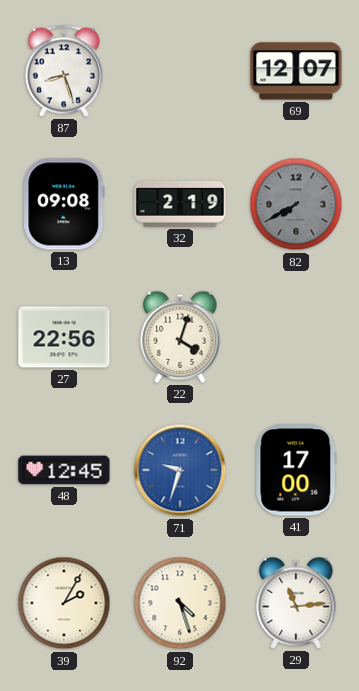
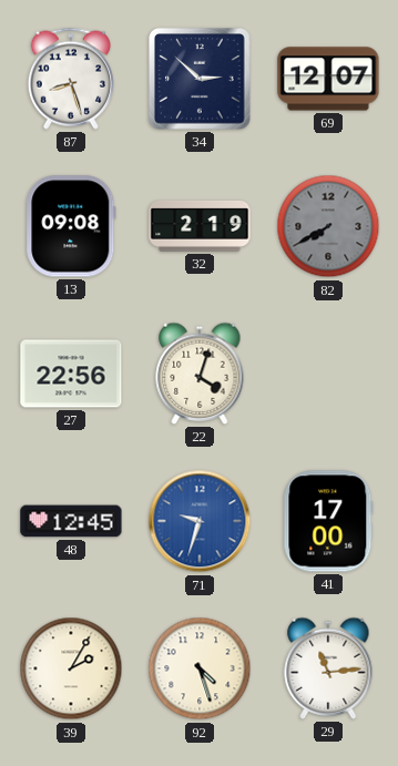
34: none -> 2:52
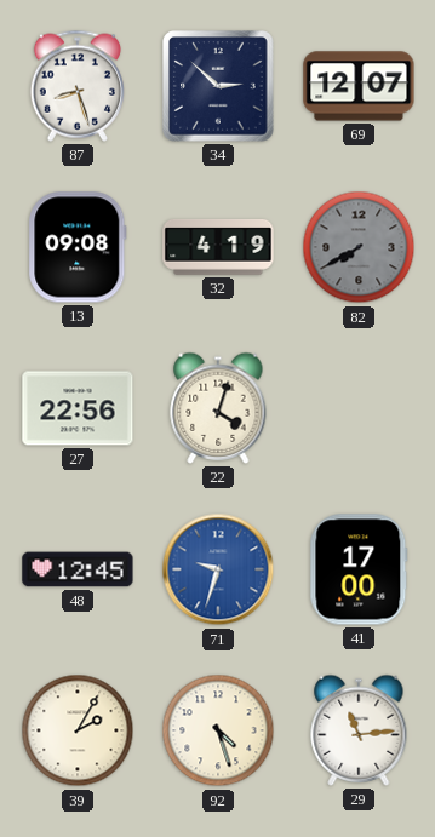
32: 2:19 -> 4:19
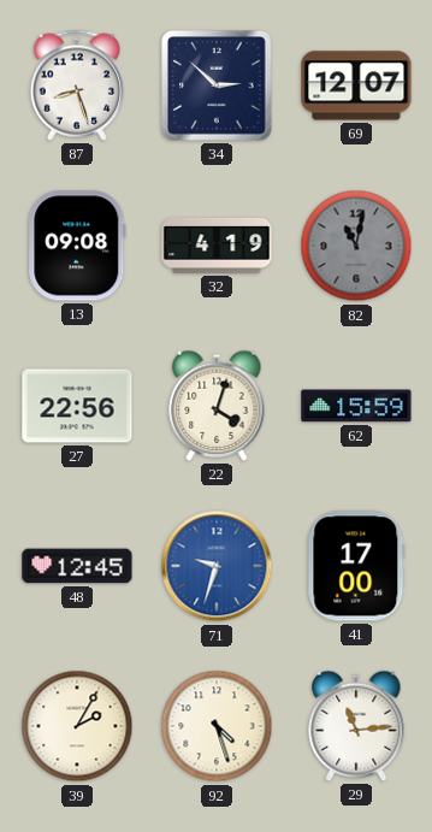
82: 7:40 -> 11:02
62: none -> 15:59
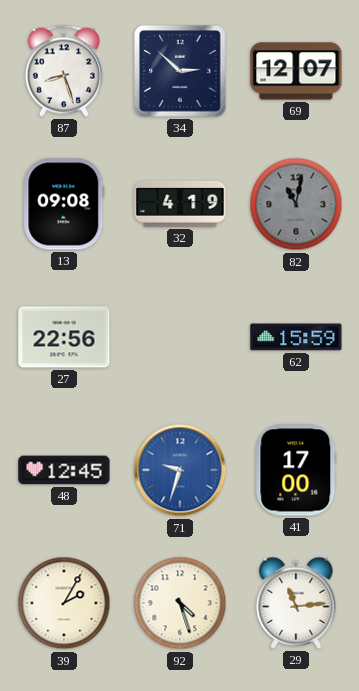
22: 4:03 -> none
